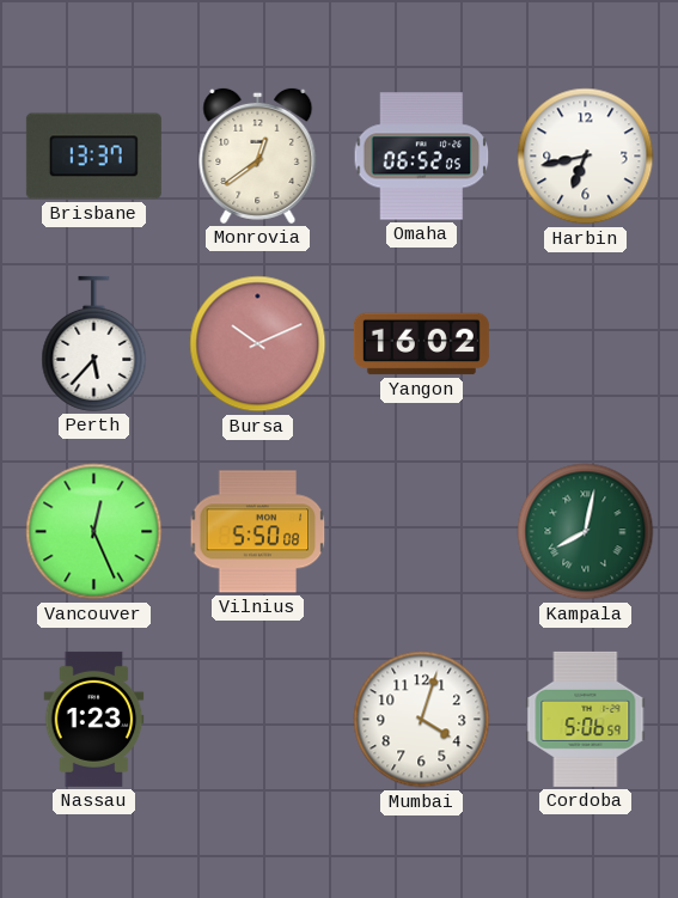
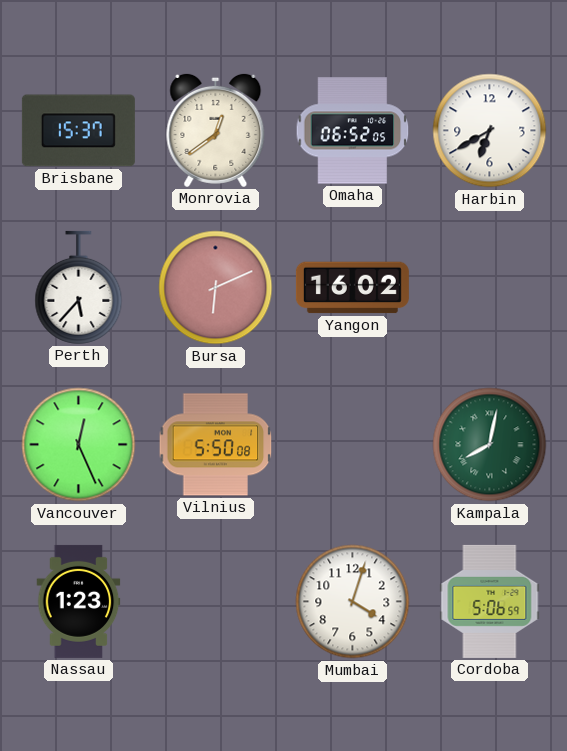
Brisbane: 13:37 -> 15:37
Harbin: 6:43 -> 6:40
Bursa: 10:11 -> 6:11
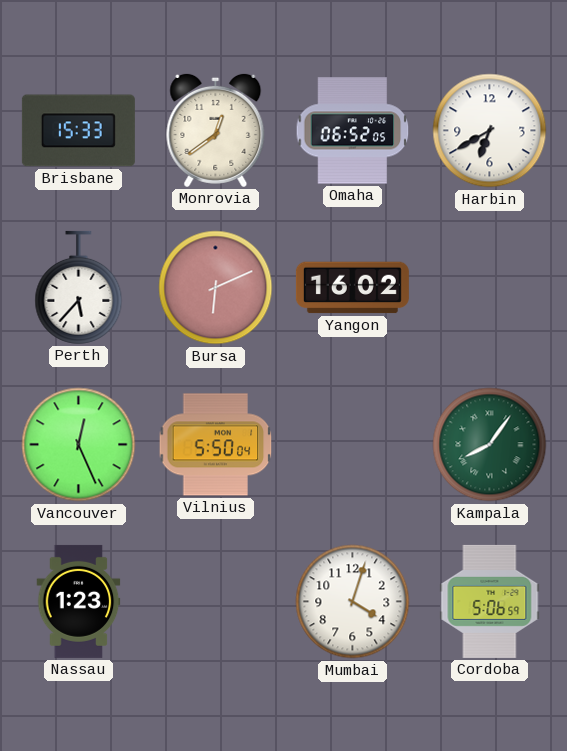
Brisbane: 15:37 -> 15:33
Vilnius: 5:50:08 -> 5:50:04
Kampala: 8:02 -> 8:06
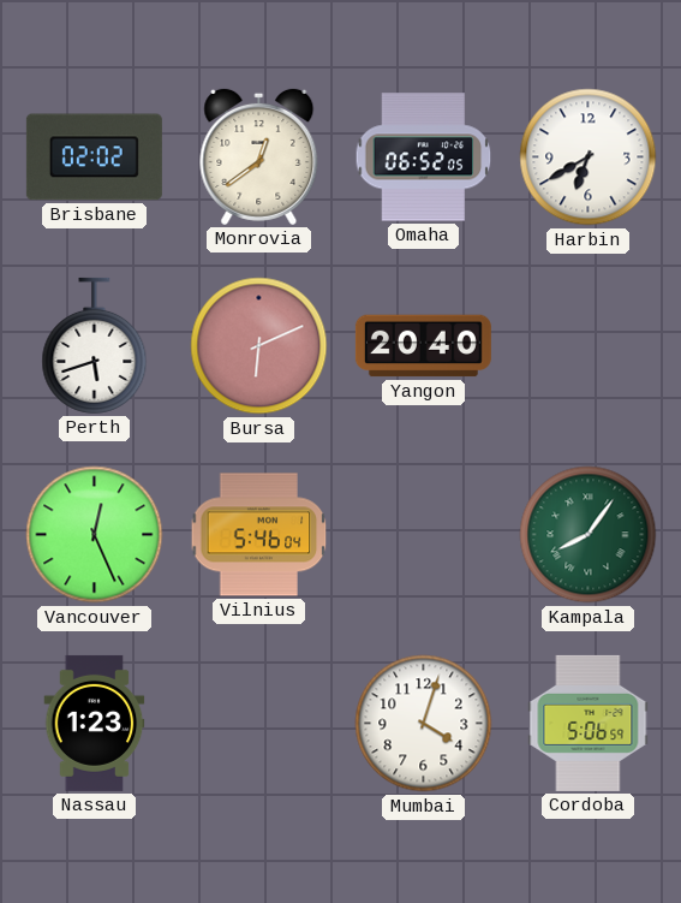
Brisbane: 15:33 -> 02:02
Perth: 5:37 -> 5:42
Yangon: 16:02 -> 20:40
Vilnius: 5:50 -> 5:46
